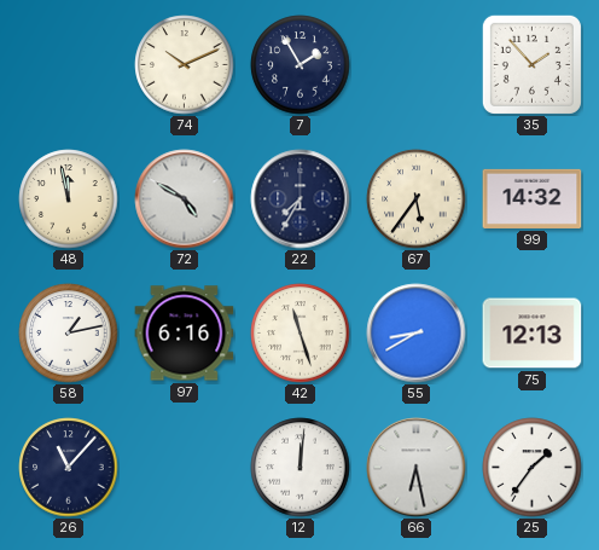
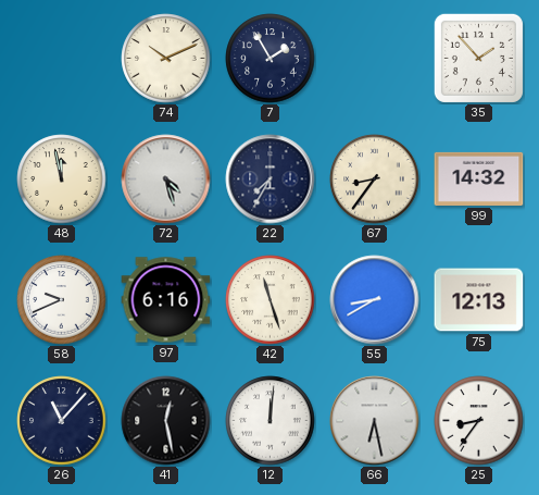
72: 4:50 -> 4:27
67: 5:36 -> 8:36
58: 1:13 -> 9:41
41: none -> 12:28
25: 1:36 -> 8:36
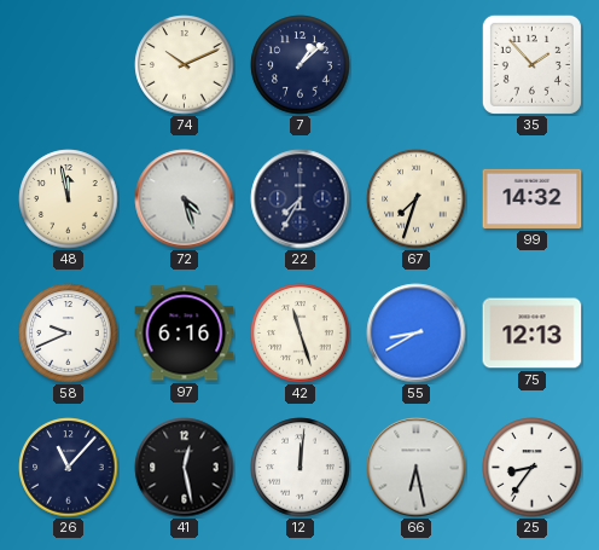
7: 1:55 -> 1:08
67: 8:36 -> 7:33
